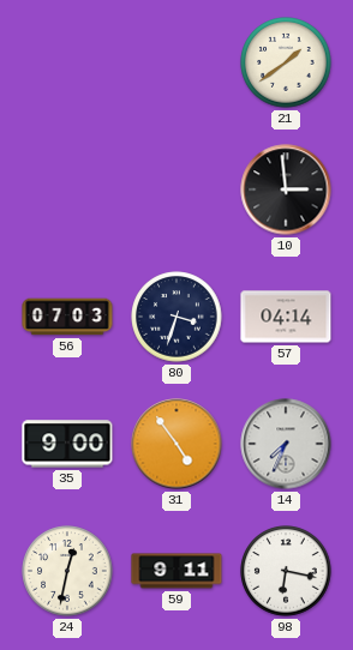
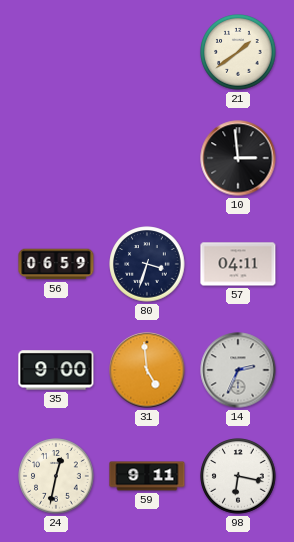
56: 07:03 -> 06:59
57: 04:14 -> 04:11
31: 4:54 -> 4:59
14: 7:34 -> 2:34
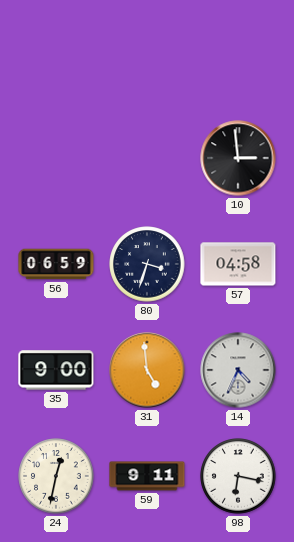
21: 1:39 -> none
57: 04:11 -> 04:58
14: 2:34 -> 4:34
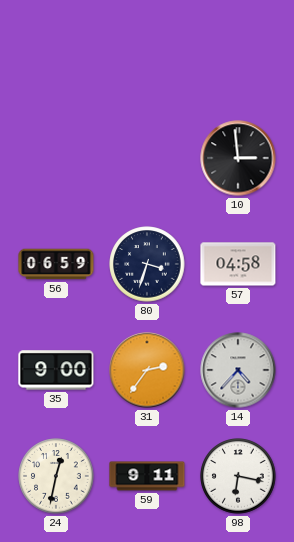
31: 4:59 -> 2:36
14: 4:34 -> 4:37
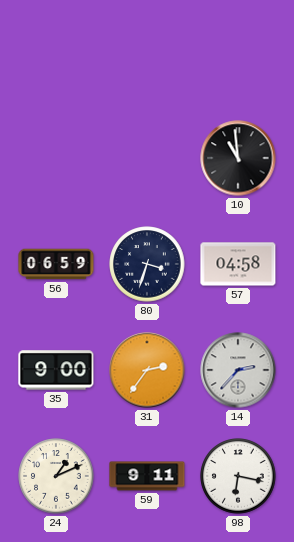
10: 2:59 -> 10:59
14: 4:37 -> 2:37
24: 12:32 -> 1:11
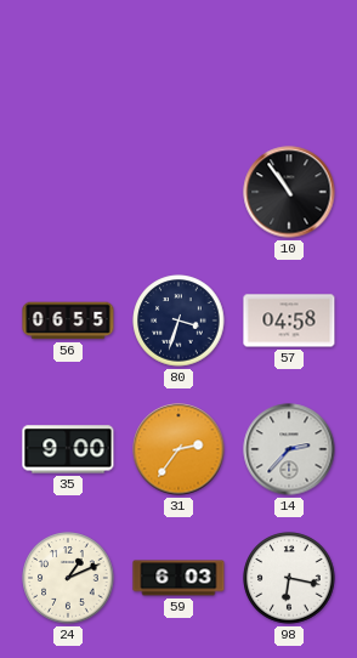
10: 10:59 -> 10:54
56: 06:59 -> 06:55
59: 9:11 -> 6:03
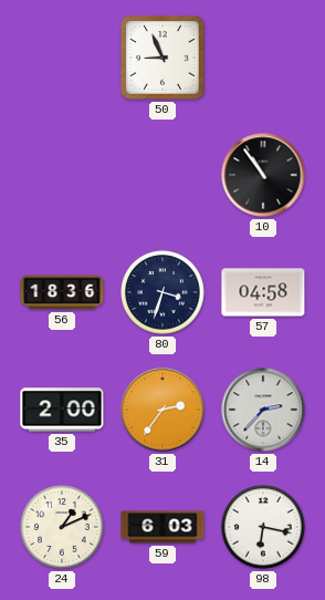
50: none -> 8:56
56: 06:55 -> 18:36
35: 9:00 -> 2:00
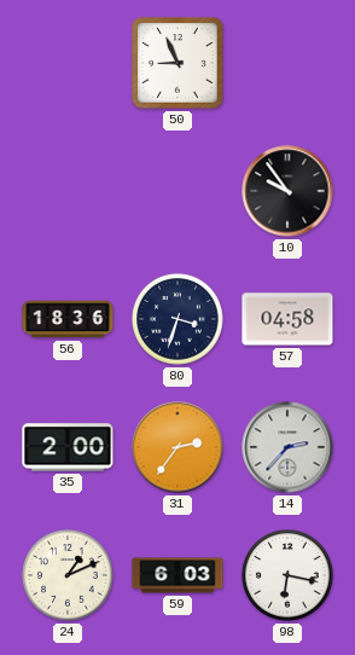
10: 10:54 -> 9:54
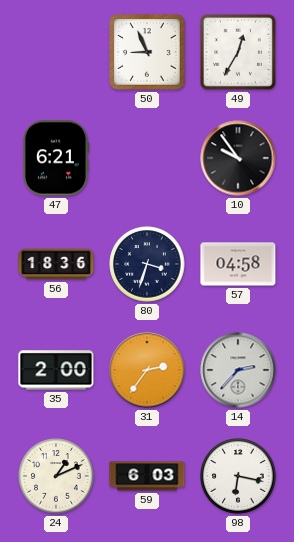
49: none -> 12:35
47: none -> 6:21
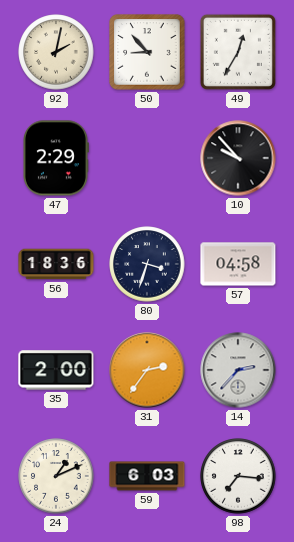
92: none -> 2:02
50: 8:56 -> 8:53
47: 6:21 -> 2:29
10: 9:54 -> 9:53
98: 6:17 -> 7:16
